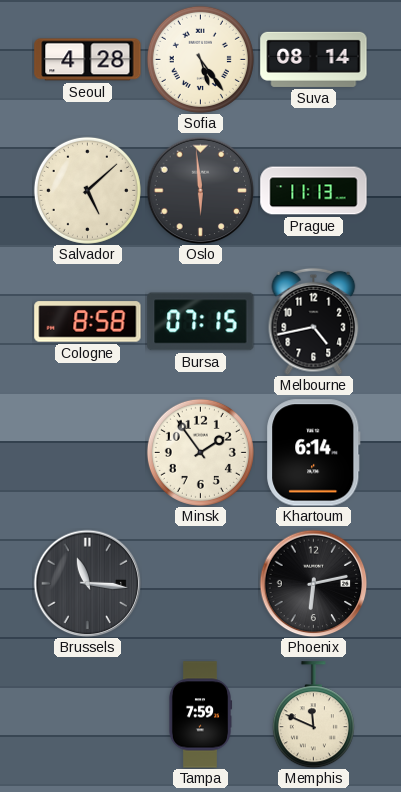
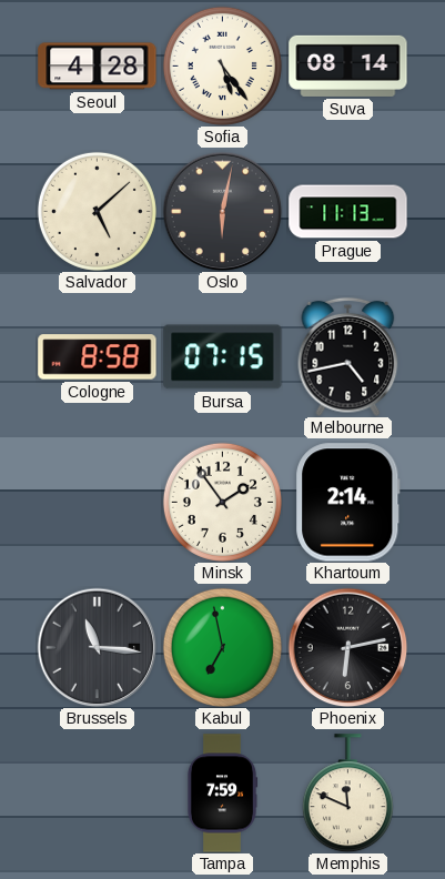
Oslo: 5:59 -> 6:02
Khartoum: 6:14 -> 2:14
Kabul: none -> 6:58
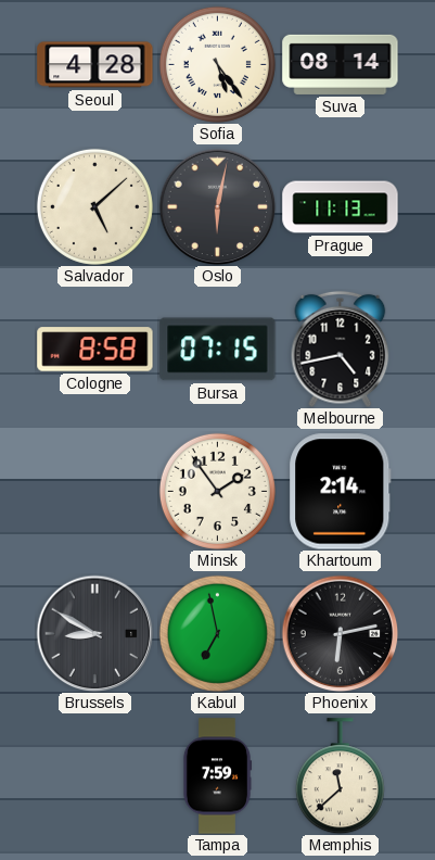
Brussels: 11:16 -> 8:50
Memphis: 11:49 -> 11:38
